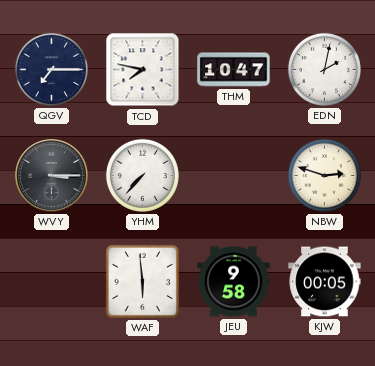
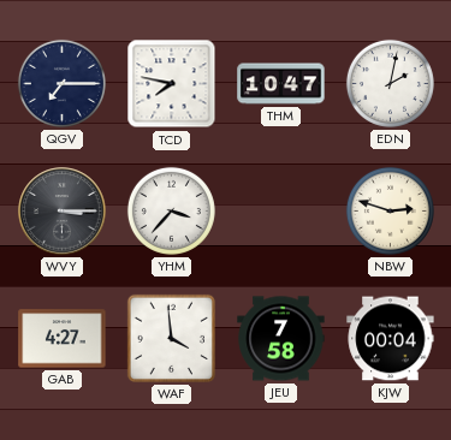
YHM: 7:37 -> 3:37
GAB: none -> 4:27
WAF: 5:59 -> 3:59
JEU: 9:58 -> 7:58
KJW: 00:05 -> 00:04
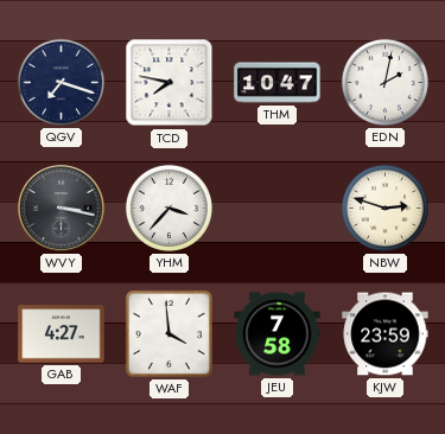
QGV: 7:15 -> 7:18
WVY: 3:15 -> 3:17
KJW: 00:04 -> 23:59
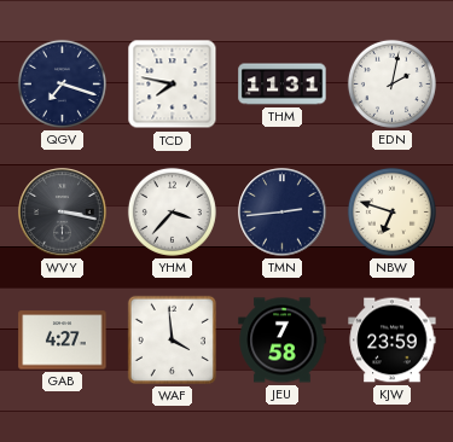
THM: 10:47 -> 11:31
TMN: none -> 2:44
NBW: 2:48 -> 6:48
